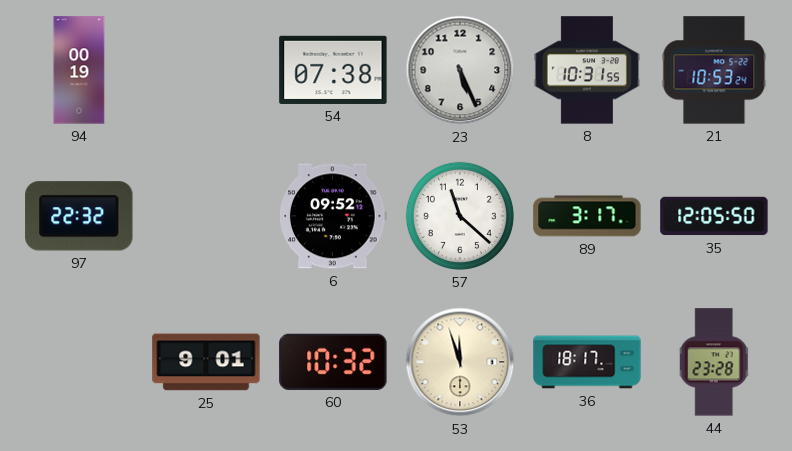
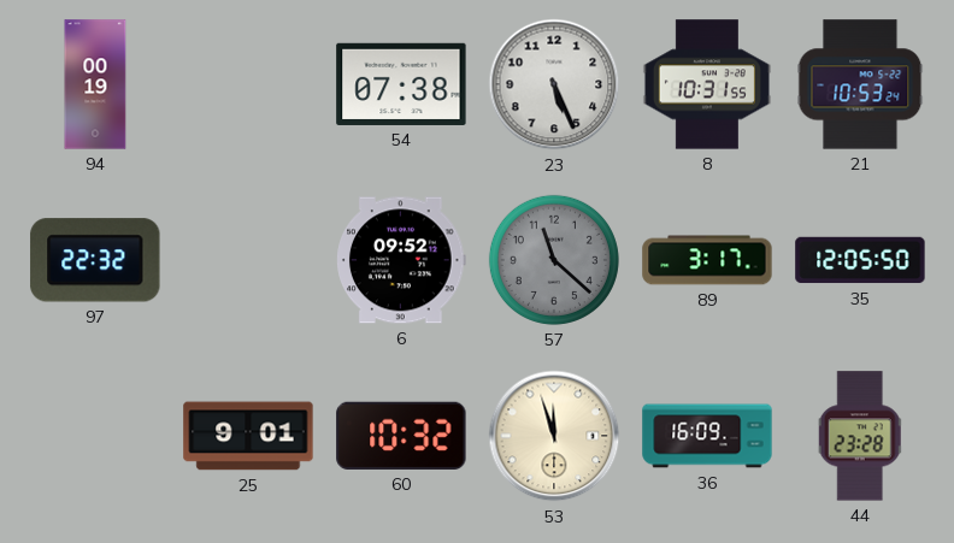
57 dial: white -> grey
36: 18:17 -> 16:09
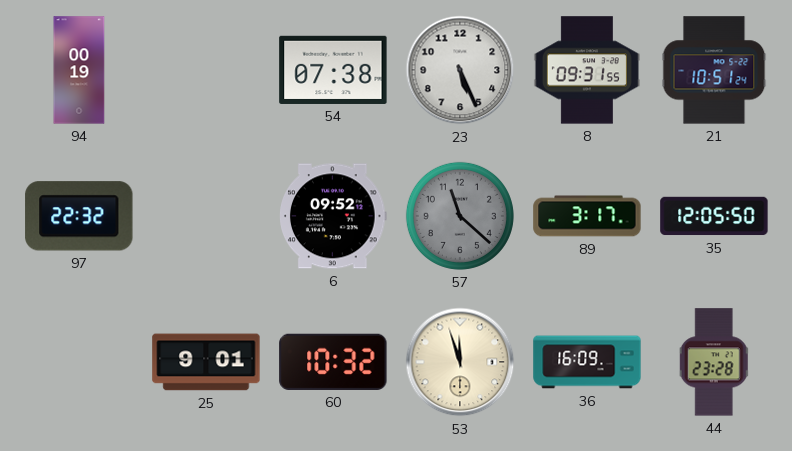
8: 10:31 -> 09:31
21: 10:53 -> 10:51
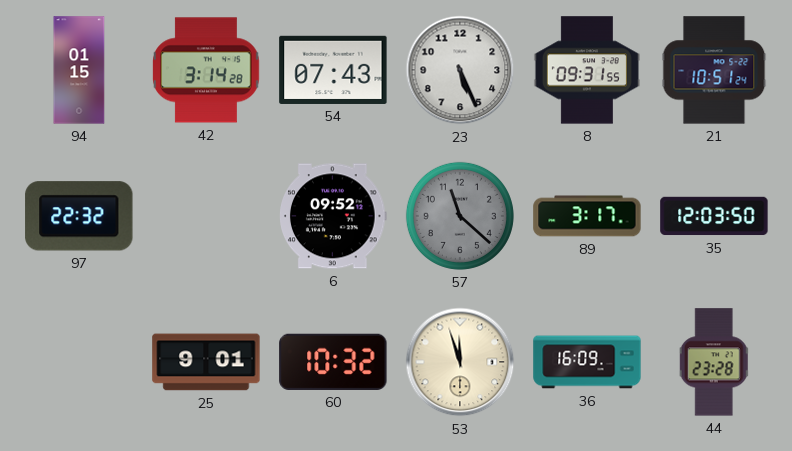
94: 00:19 -> 01:15
42: none -> 3:14
54: 07:38 -> 07:43
35: 12:05 -> 12:03
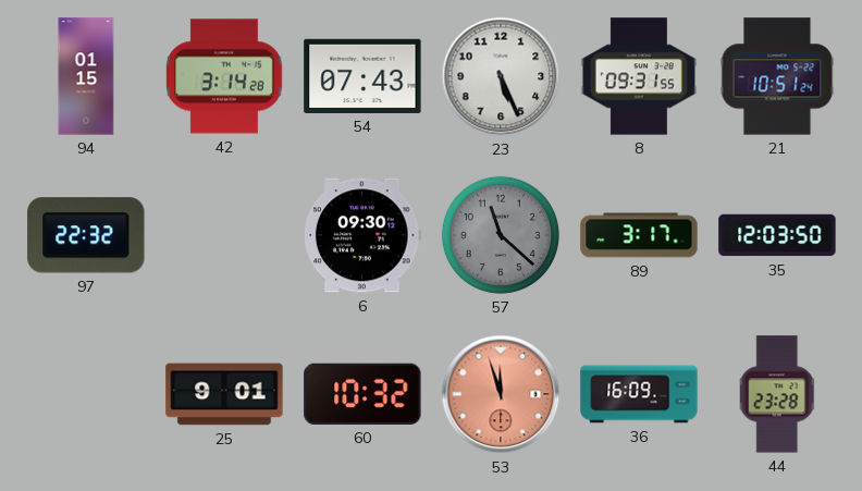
6: 09:52 -> 09:30
53 dial: cream -> salmon
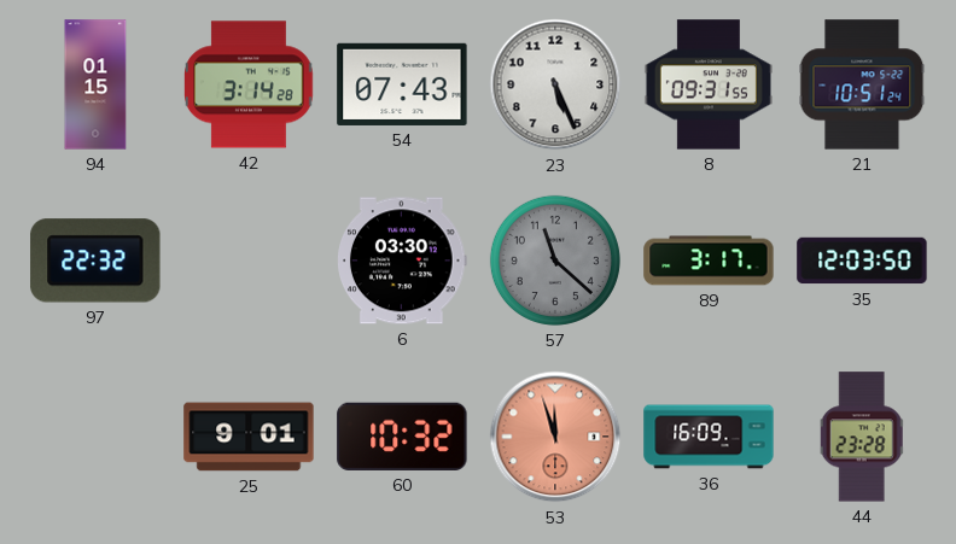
6: 09:30 -> 03:30
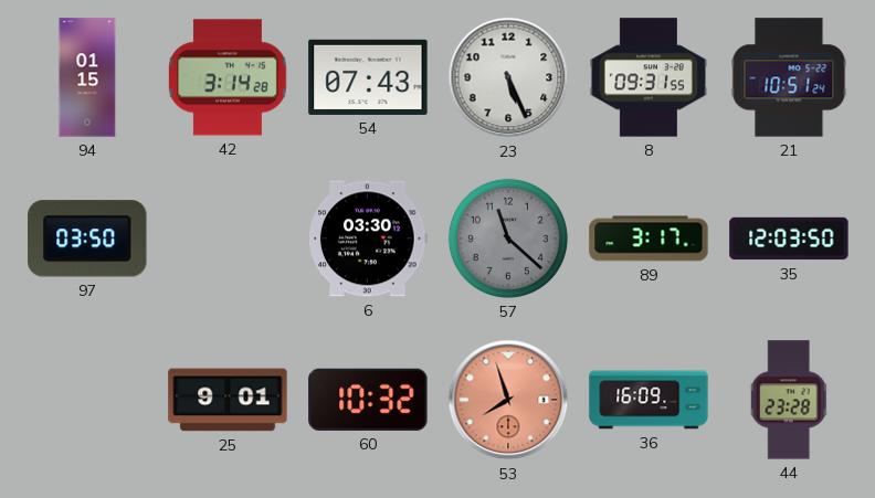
97: 22:32 -> 03:50
53: 11:57 -> 7:57
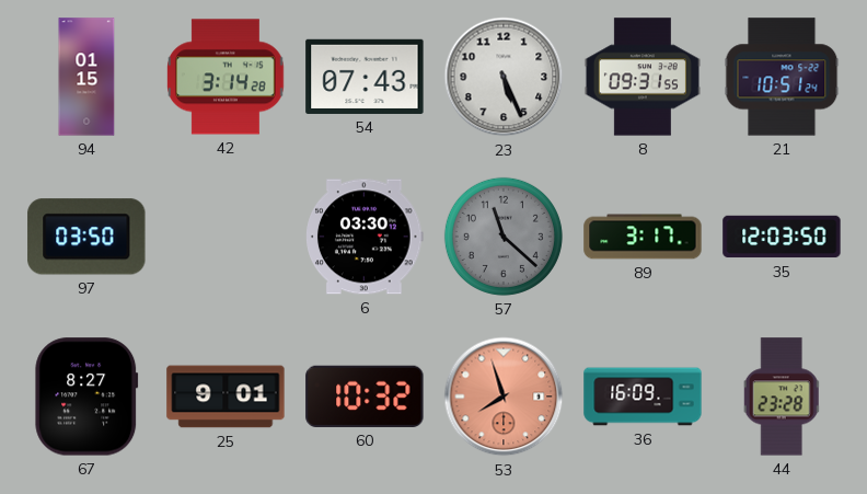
67: none -> 8:27
